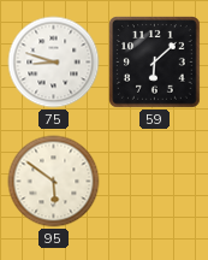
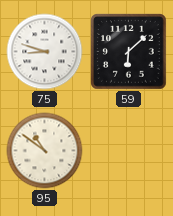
95: 5:51 -> 10:51
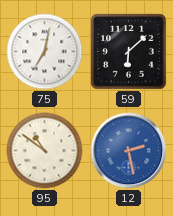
75: 8:48 -> 7:02
12: none -> 2:28
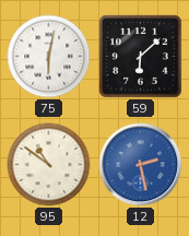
75: 7:02 -> 6:02
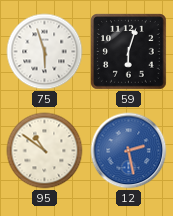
75: 6:02 -> 5:57
59: 6:08 -> 6:03
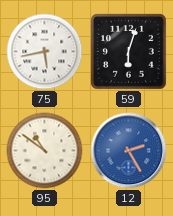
75: 5:57 -> 5:43
12: 2:28 -> 2:25
